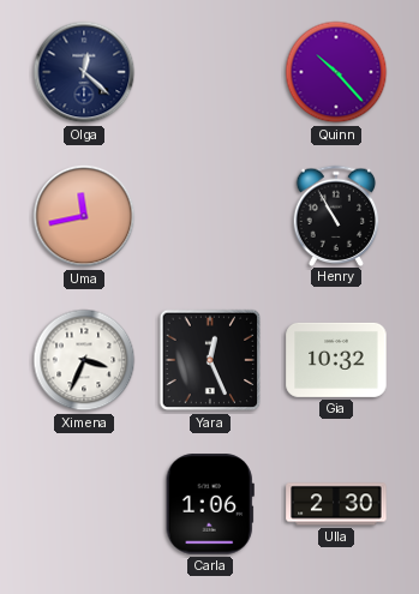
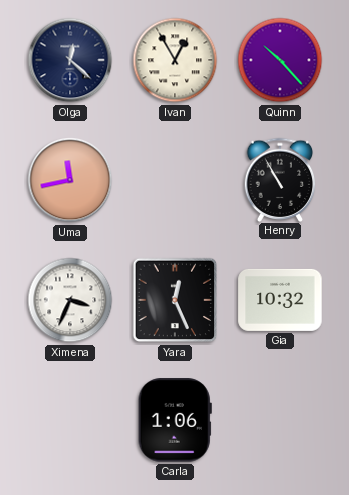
Ivan: none -> 12:55
Ulla: 2:30 -> none
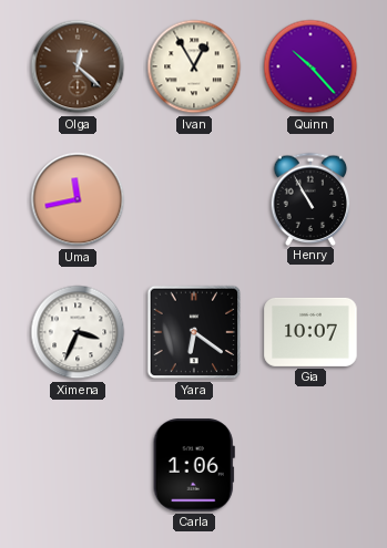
Olga dial: navy -> brown
Yara: 12:26 -> 6:21
Gia: 10:32 -> 10:07
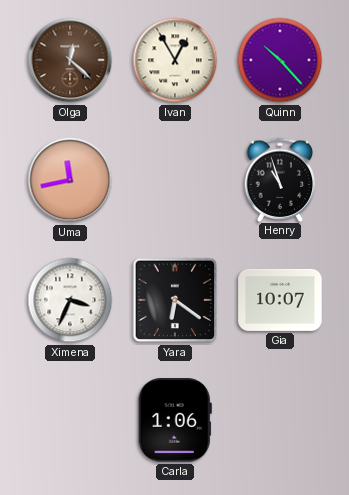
Henry: 10:55 -> 10:57
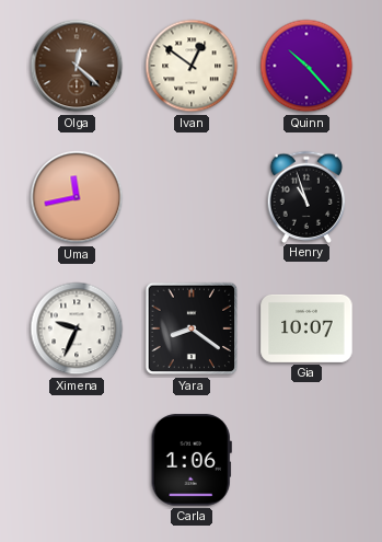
Ivan: 12:55 -> 12:51
Ximena: 3:34 -> 9:34
Yara: 6:21 -> 8:21
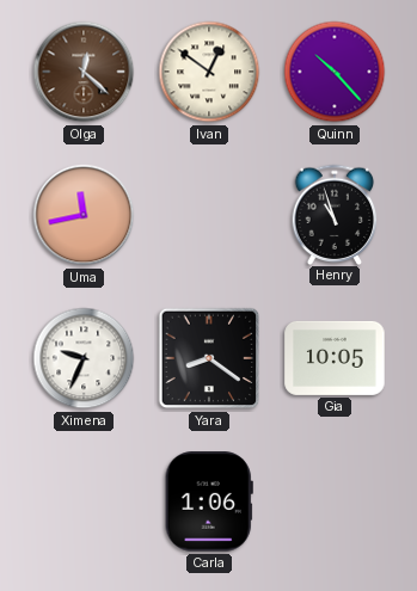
Gia: 10:07 -> 10:05
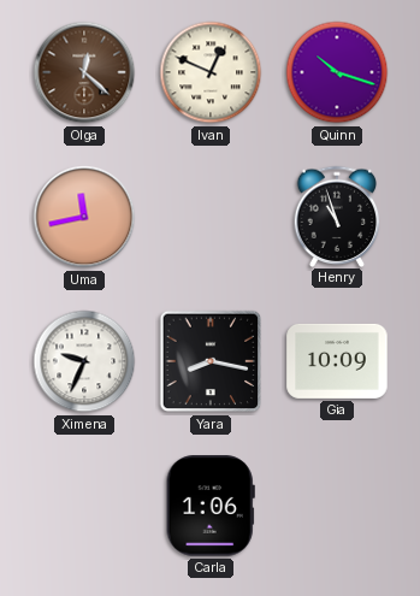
Ivan: 12:51 -> 12:49
Quinn: 10:23 -> 10:18
Yara: 8:21 -> 8:17
Gia: 10:05 -> 10:09
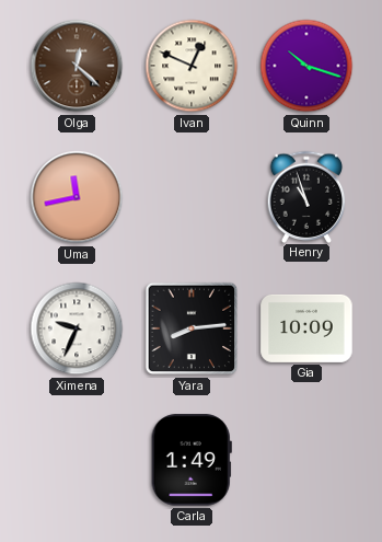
Yara: 8:17 -> 8:14
Carla: 1:06 -> 1:49
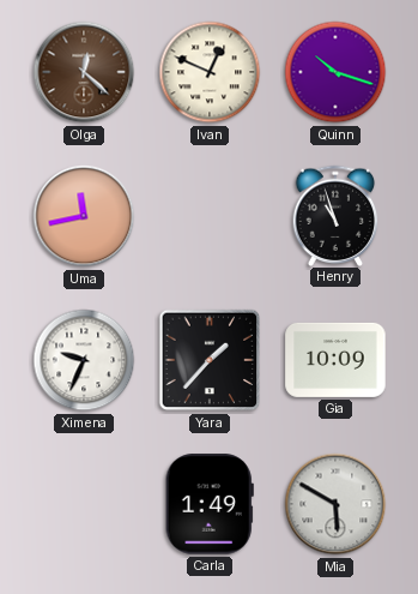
Yara: 8:14 -> 1:37
Mia: none -> 5:50
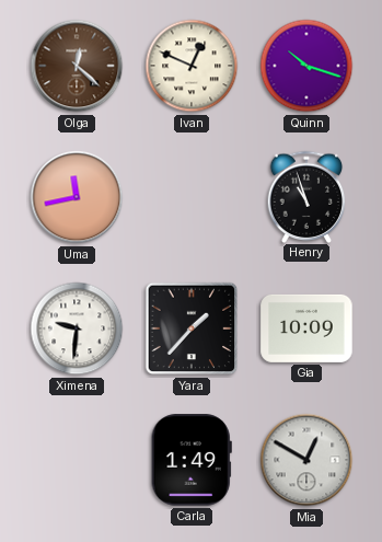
Ximena: 9:34 -> 9:31
Mia: 5:50 -> 12:50
